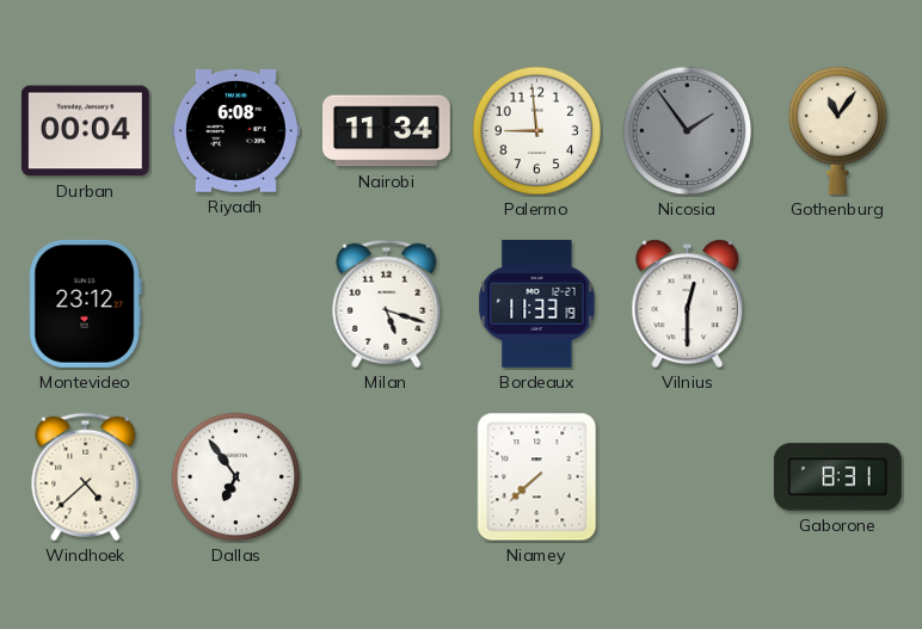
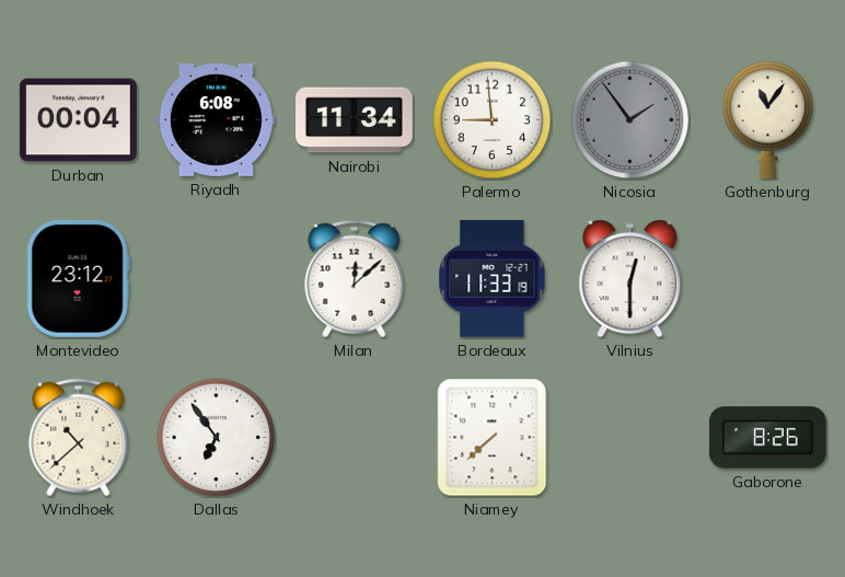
Milan: 5:18 -> 12:08
Windhoek: 4:38 -> 10:38
Gaborone: 8:31 -> 8:26
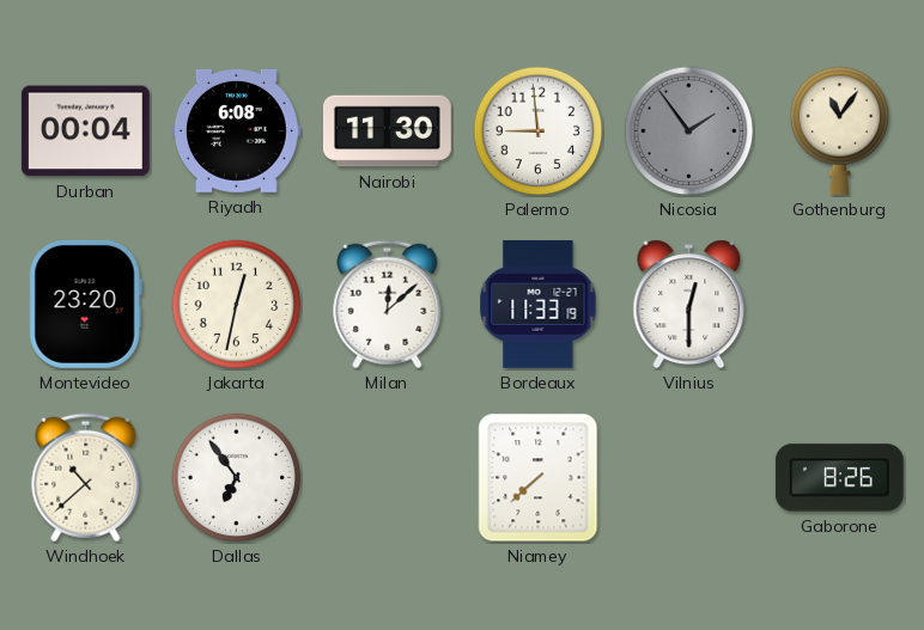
Nairobi: 11:34 -> 11:30
Montevideo: 23:12 -> 23:20
Jakarta: none -> 12:32
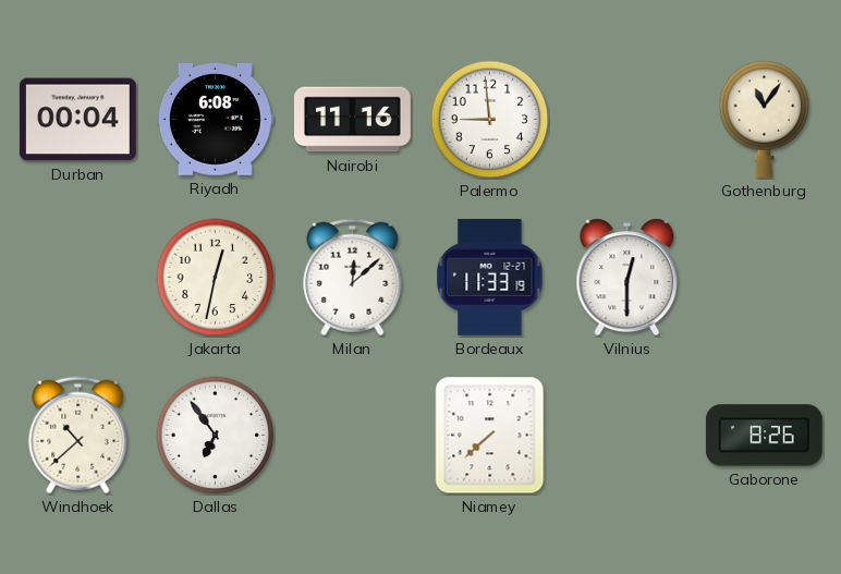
Nairobi: 11:30 -> 11:16
Nicosia: 1:54 -> none
Montevideo: 23:20 -> none
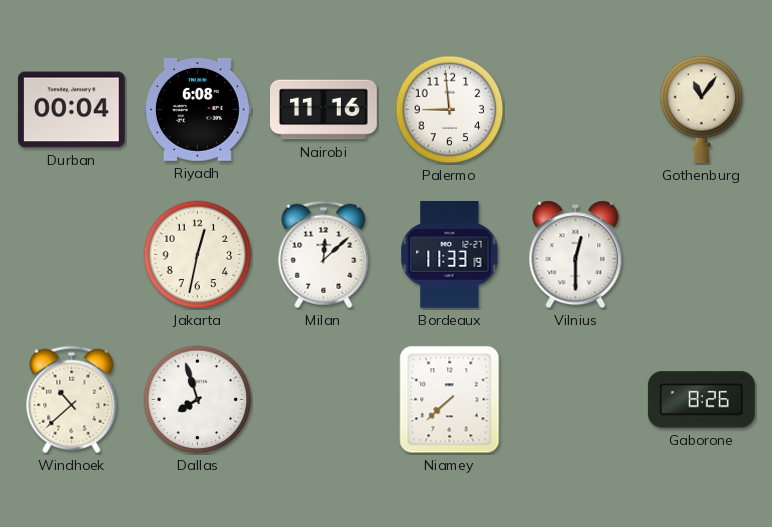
Dallas: 6:54 -> 7:57
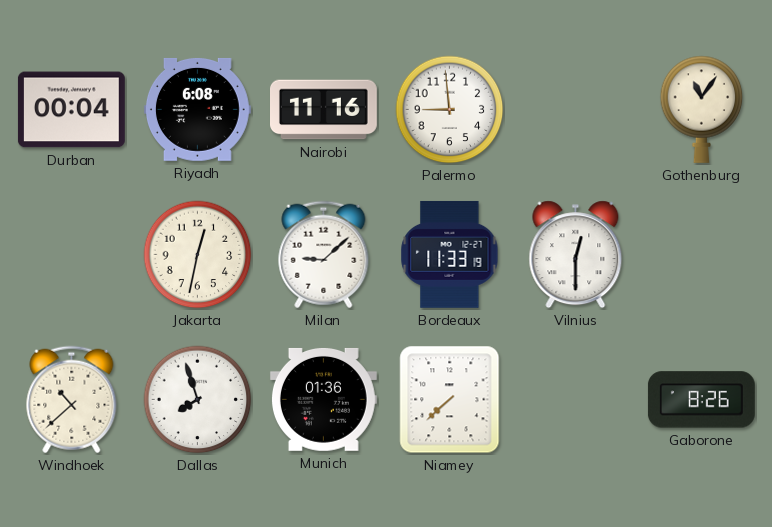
Milan: 12:08 -> 9:08
Munich: none -> 01:36
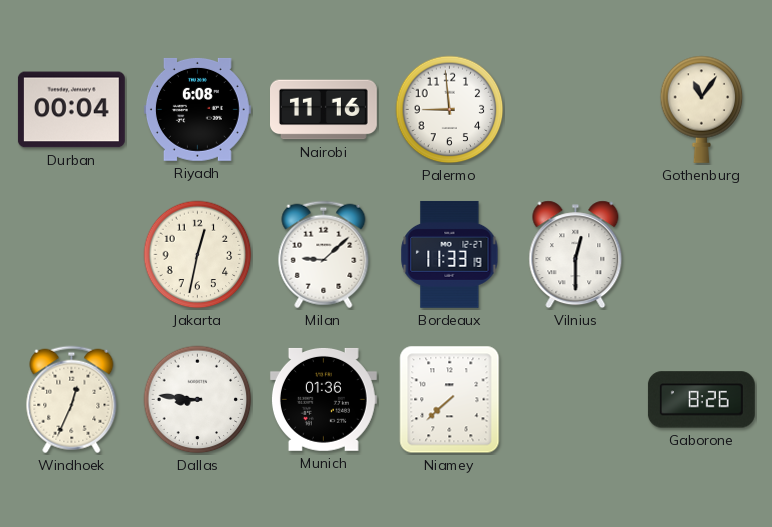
Windhoek: 10:38 -> 12:34
Dallas: 7:57 -> 8:46
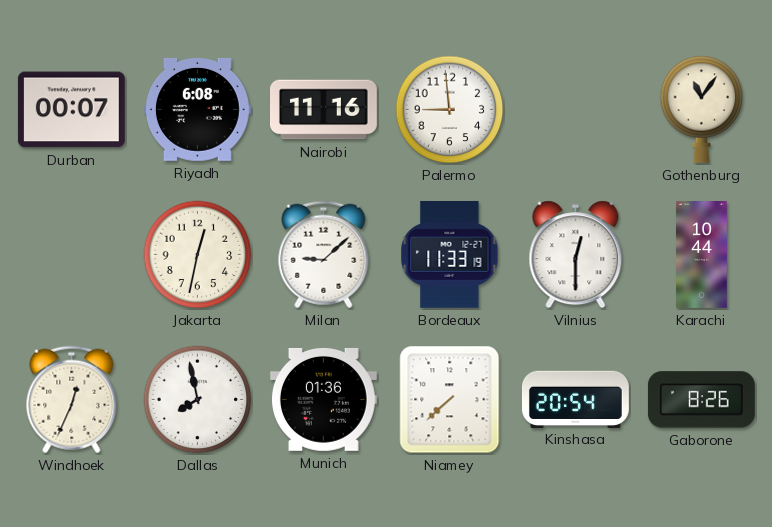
Durban: 00:04 -> 00:07
Karachi: none -> 10:44
Dallas: 8:46 -> 7:58
Kinshasa: none -> 20:54
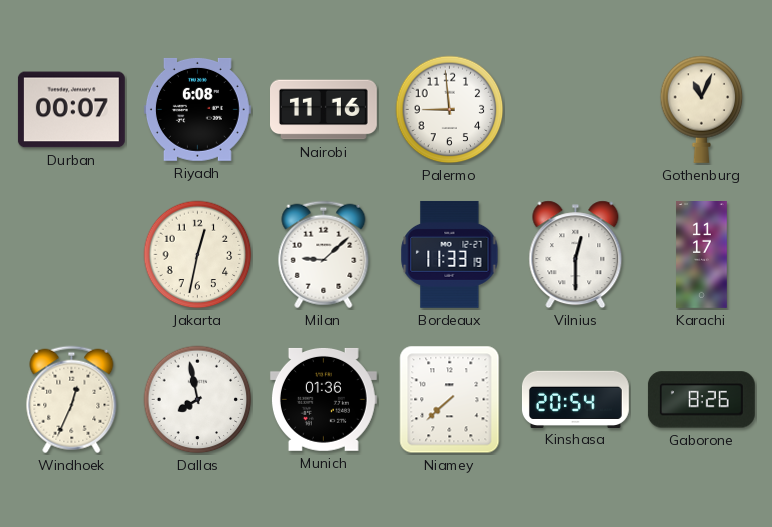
Gothenburg: 11:06 -> 11:04
Karachi: 10:44 -> 11:17
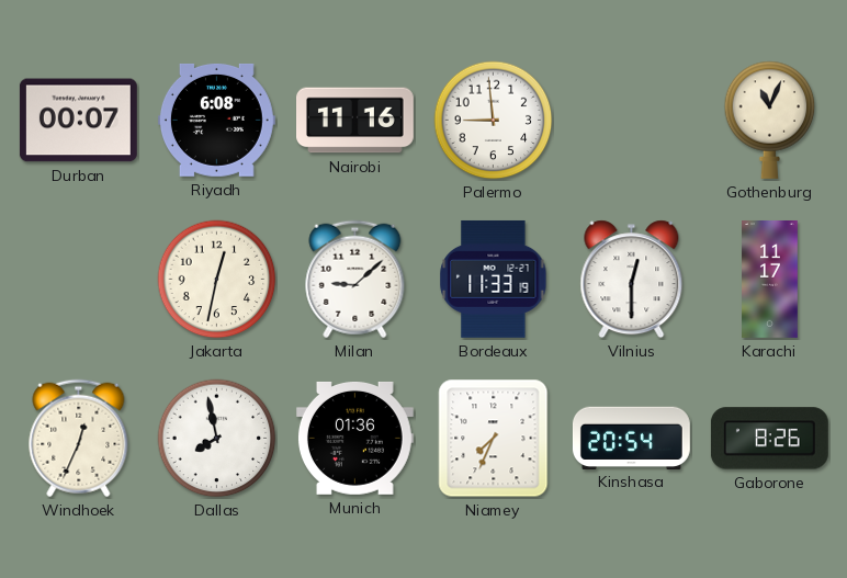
Niamey: 7:38 -> 7:34
